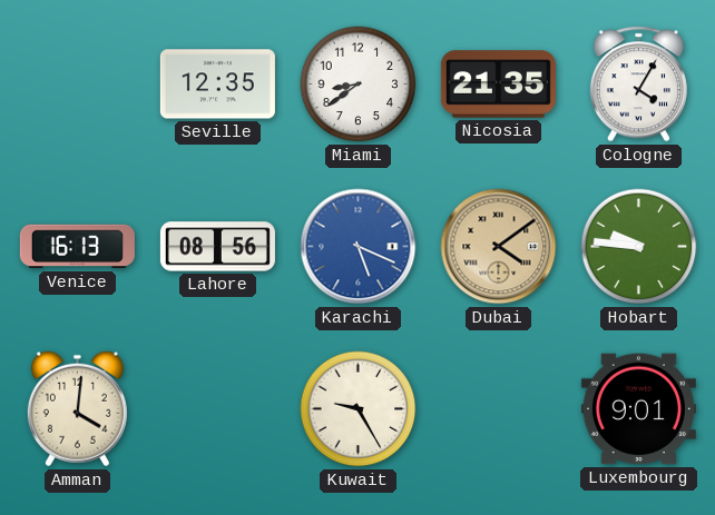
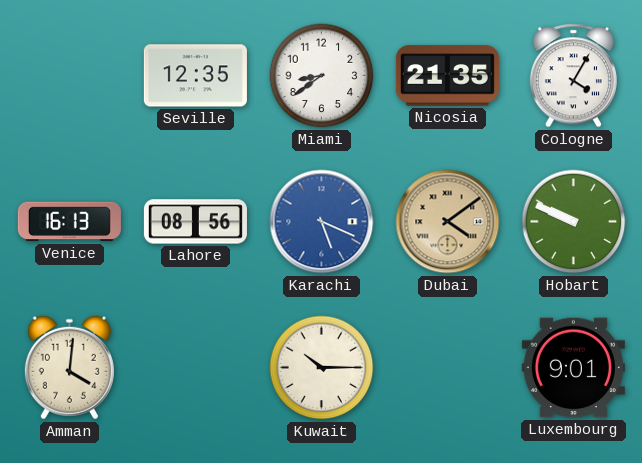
Hobart: 9:46 -> 9:49
Kuwait: 9:25 -> 10:15
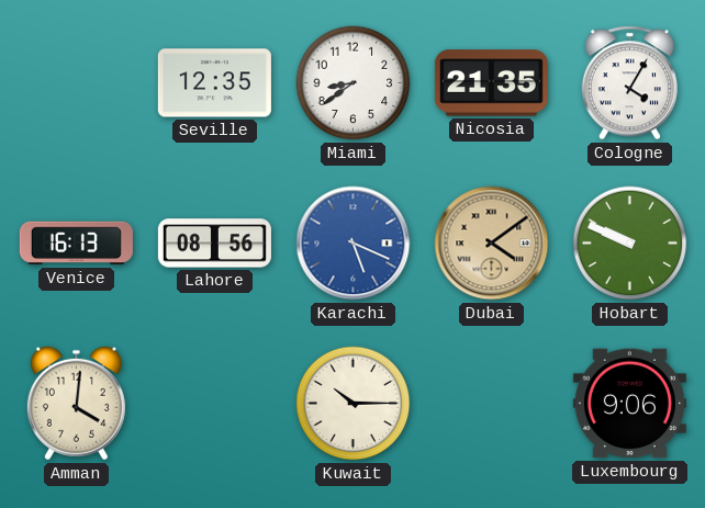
Luxembourg: 9:01 -> 9:06
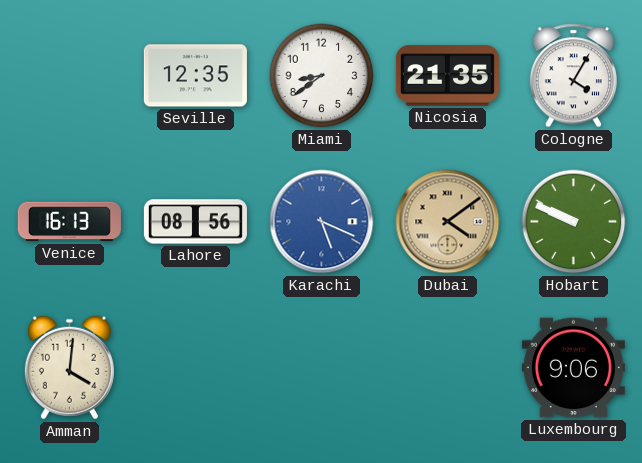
Kuwait: 10:15 -> none
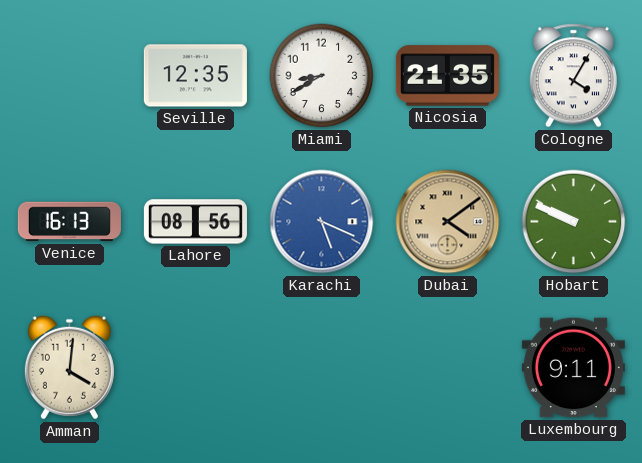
Miami: 8:39 -> 8:40
Luxembourg: 9:06 -> 9:11
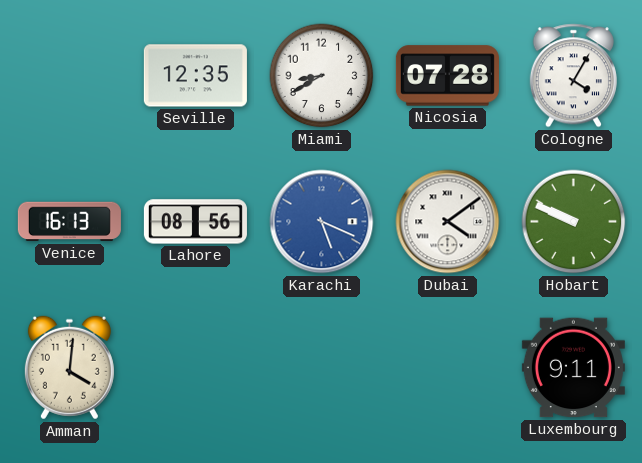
Nicosia: 21:35 -> 07:28
Dubai dial: champagne -> white
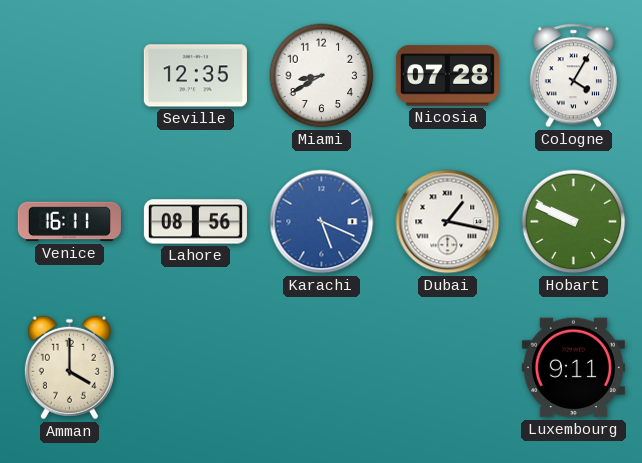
Venice: 16:13 -> 16:11
Dubai: 4:09 -> 1:17
Amman: 4:01 -> 4:00
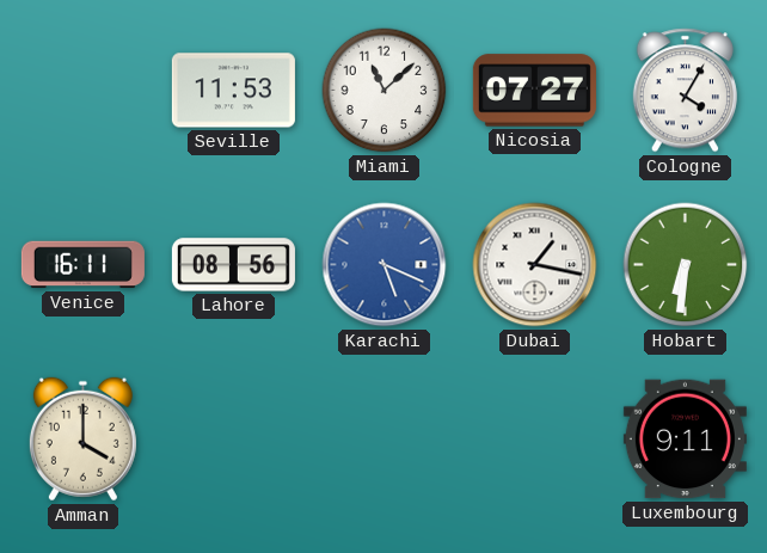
Seville: 12:35 -> 11:53
Miami: 8:40 -> 11:08
Nicosia: 07:28 -> 07:27
Hobart: 9:49 -> 6:31
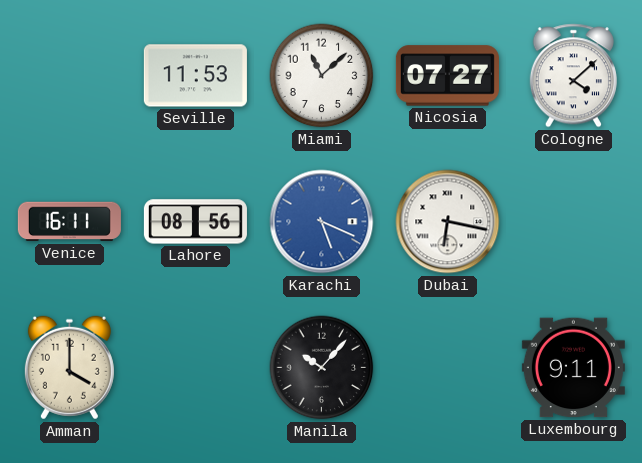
Cologne: 4:05 -> 4:08
Dubai: 1:17 -> 6:17
Hobart: 6:31 -> none
Manila: none -> 10:07
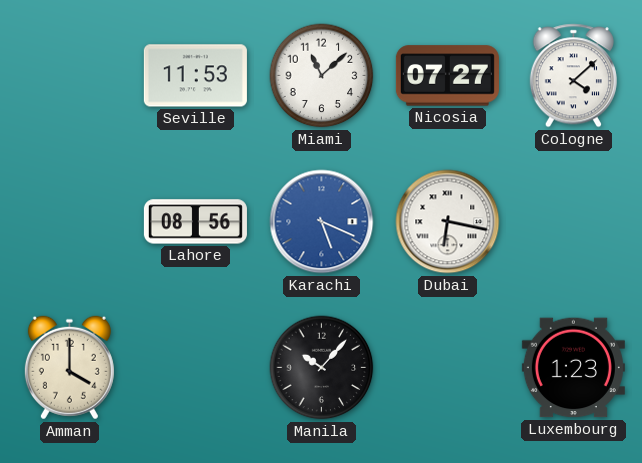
Venice: 16:11 -> none
Luxembourg: 9:11 -> 1:23
